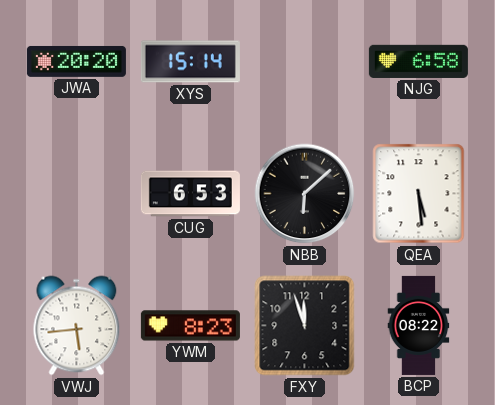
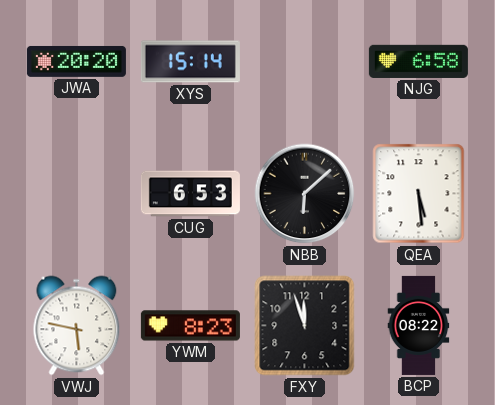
VWJ: 5:44 -> 5:47
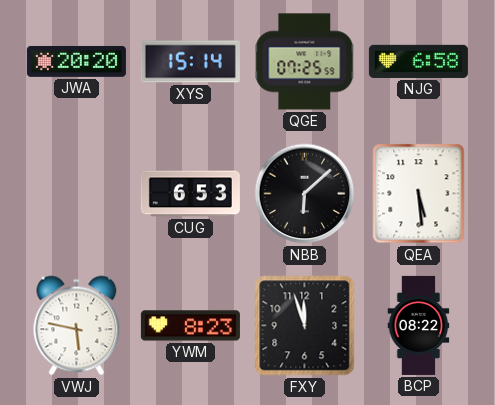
QGE: none -> 07:25
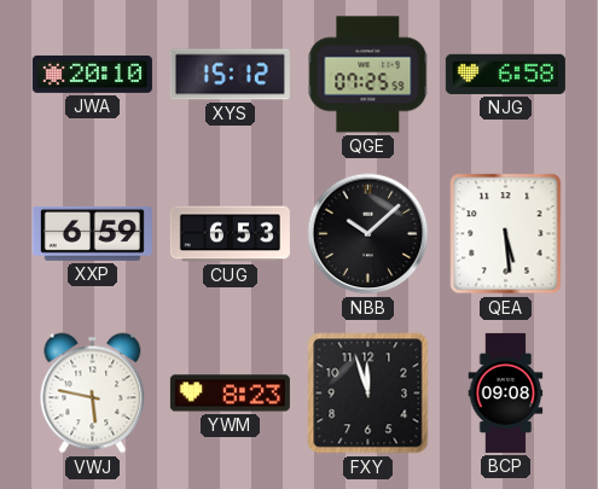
JWA: 20:20 -> 20:10
XYS: 15:14 -> 15:12
XXP: none -> 6:59
NBB: 6:08 -> 10:08
BCP: 08:22 -> 09:08
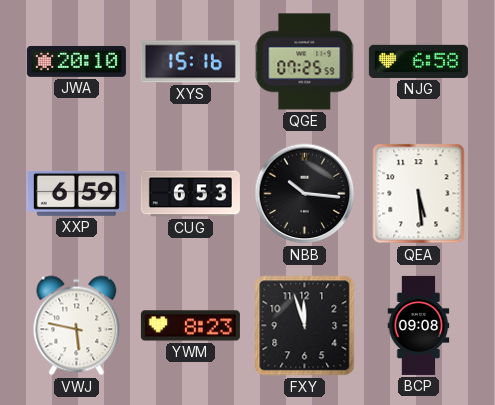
XYS: 15:12 -> 15:16
NBB: 10:08 -> 10:16
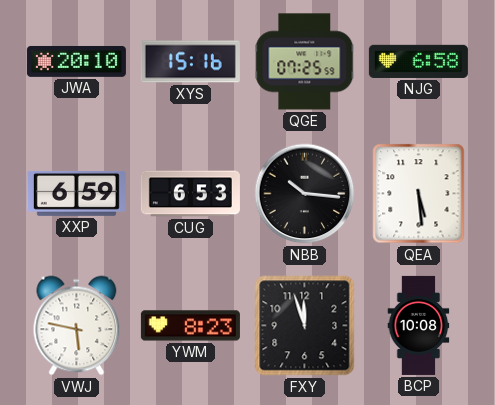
BCP: 09:08 -> 10:08
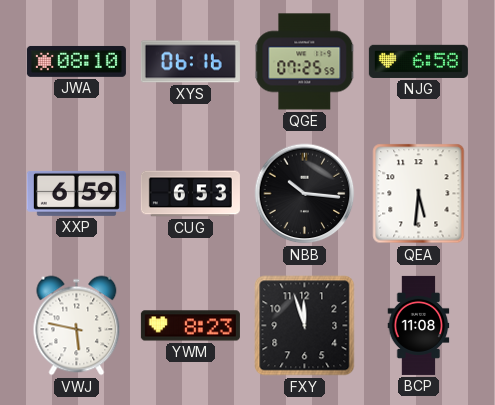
JWA: 20:10 -> 08:10
XYS: 15:16 -> 06:16
QEA: 5:29 -> 5:31
BCP: 10:08 -> 11:08
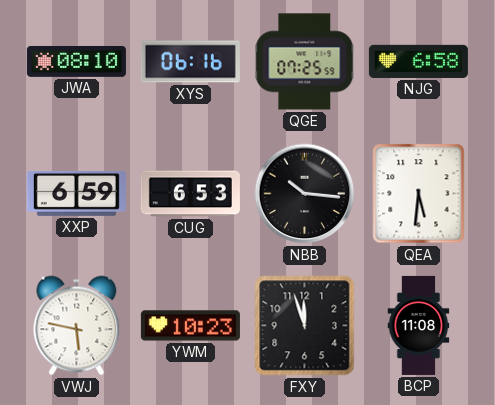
YWM: 8:23 -> 10:23
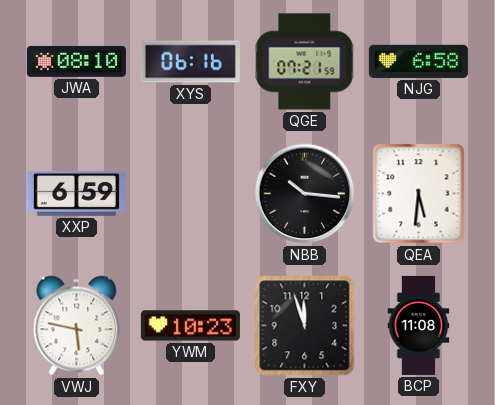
QGE: 07:25 -> 07:21
CUG: 6:53 -> none
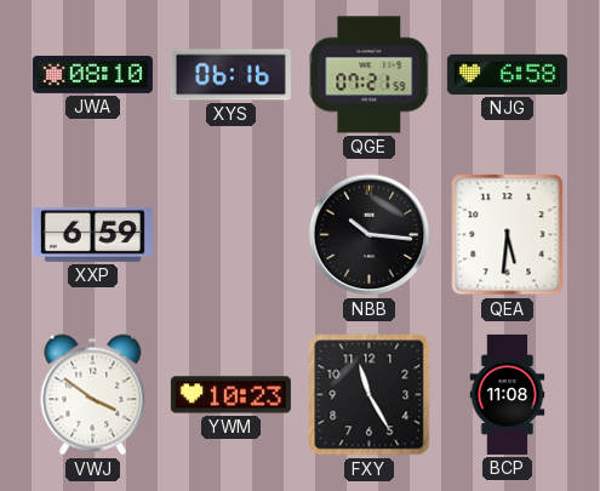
VWJ: 5:47 -> 3:51
FXY: 11:57 -> 11:25
